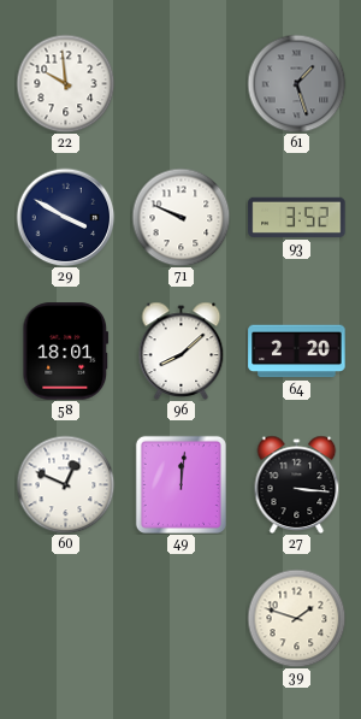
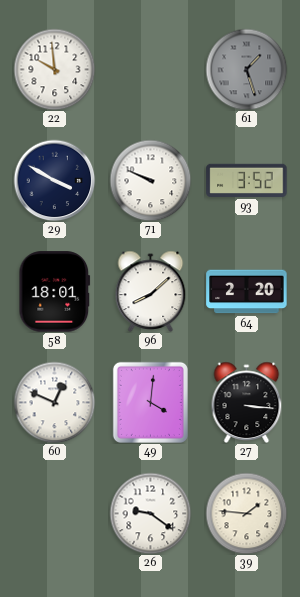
49: 12:01 -> 4:01
26: none -> 9:21
39: 1:48 -> 1:46
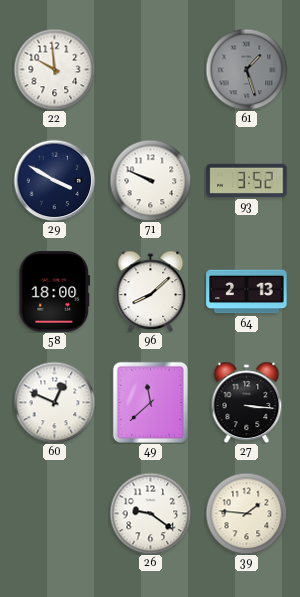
58: 18:01 -> 18:00
64: 2:20 -> 2:13
49: 4:01 -> 11:38
